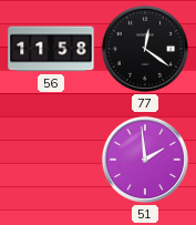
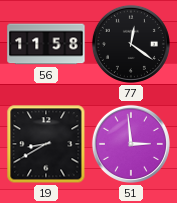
19: none -> 8:40
51: 1:59 -> 2:59
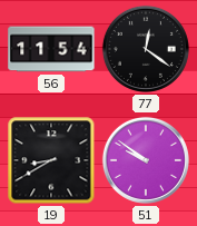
56: 11:58 -> 11:54
51: 2:59 -> 9:51
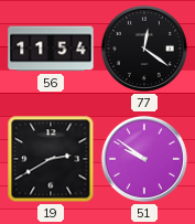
19: 8:40 -> 2:40
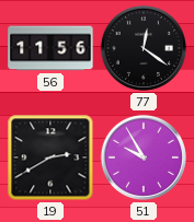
56: 11:54 -> 11:56
51: 9:51 -> 9:55
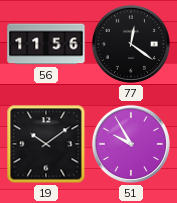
19: 2:40 -> 10:09
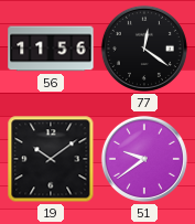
51: 9:55 -> 9:39
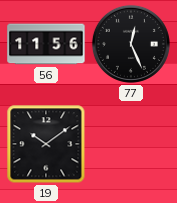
77: 12:21 -> 12:26
51: 9:39 -> none
